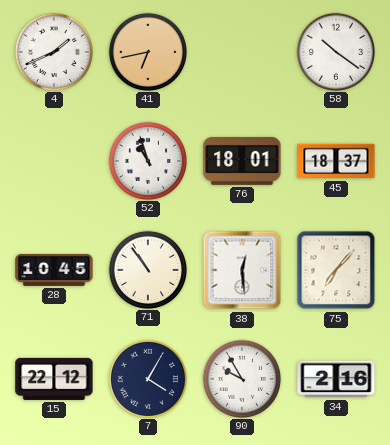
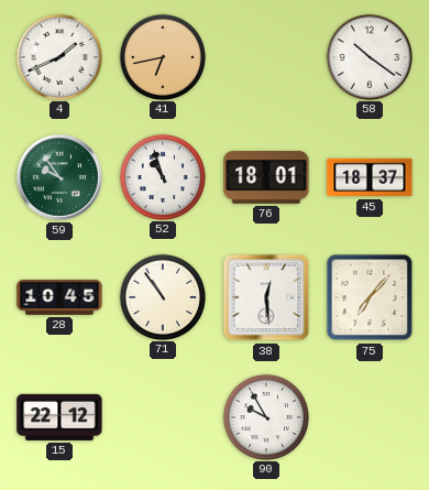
59: none -> 9:54
7: 4:05 -> none
34: 2:16 -> none
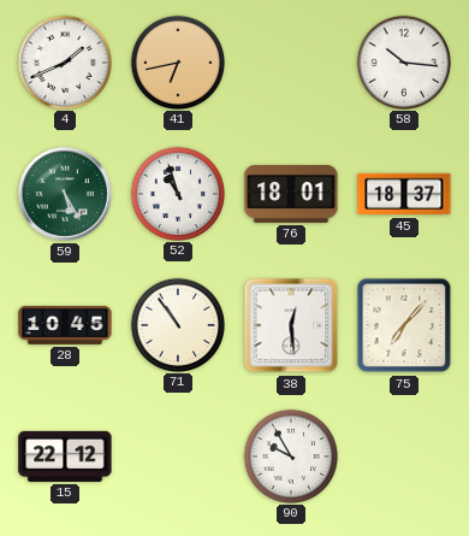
58: 10:21 -> 10:16
59: 9:54 -> 5:25
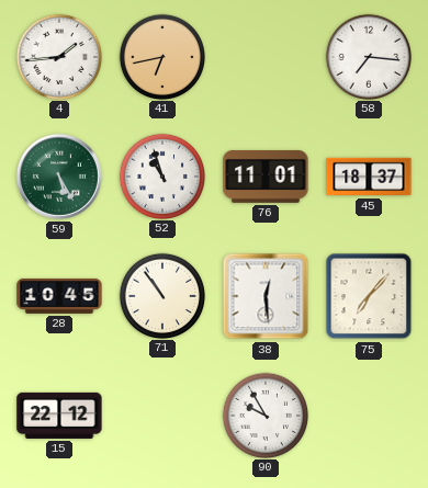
4: 1:41 -> 1:44
58: 10:16 -> 7:16
76: 18:01 -> 11:01
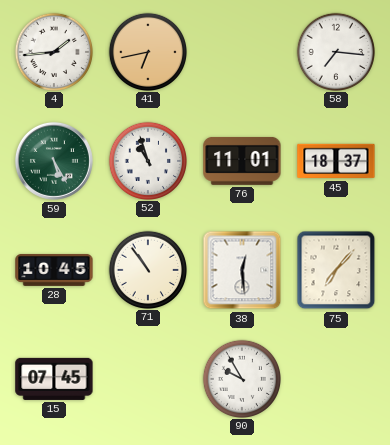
15: 22:12 -> 07:45
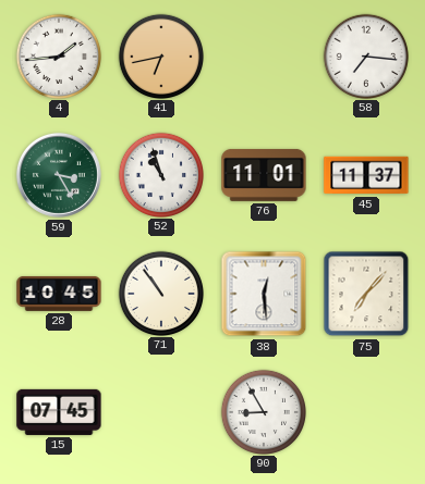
59: 5:25 -> 3:25
45: 18:37 -> 11:37
90: 9:55 -> 8:55
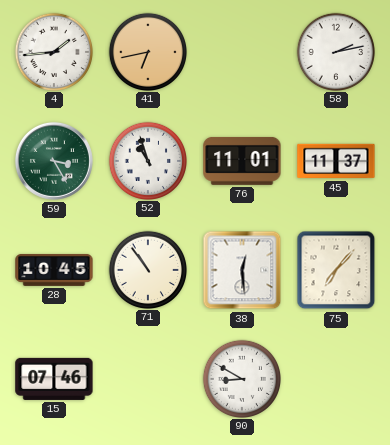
58: 7:16 -> 2:13
15: 07:45 -> 07:46
90: 8:55 -> 8:50
